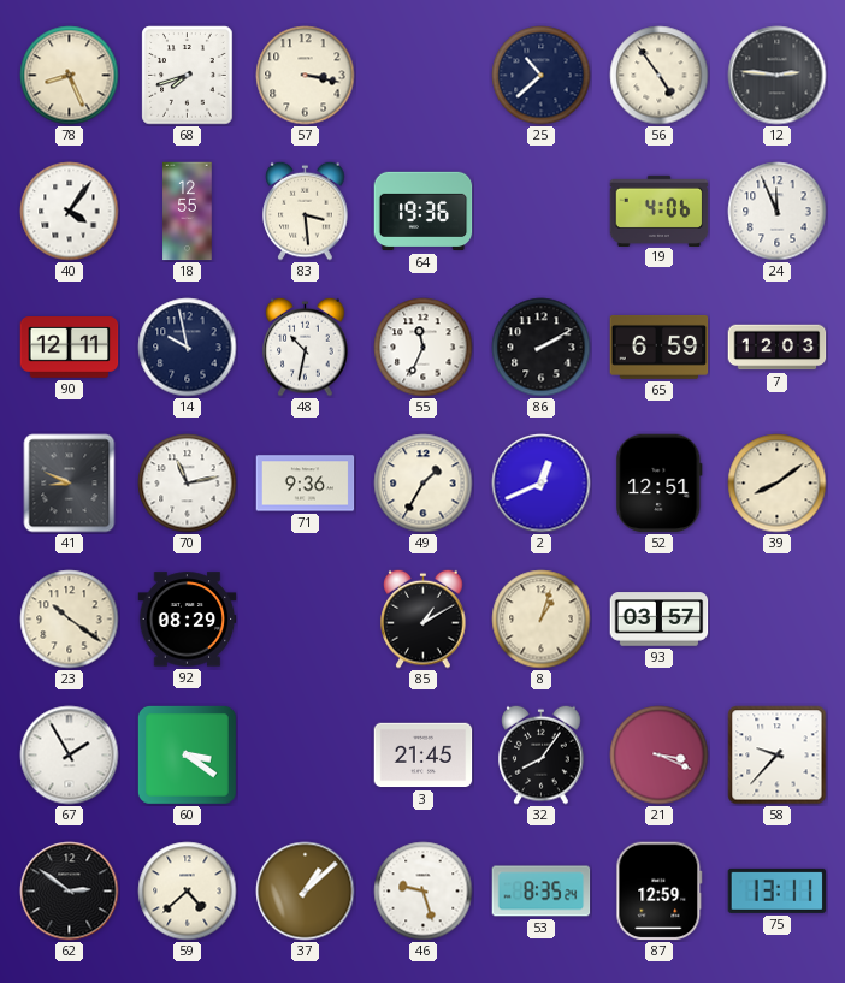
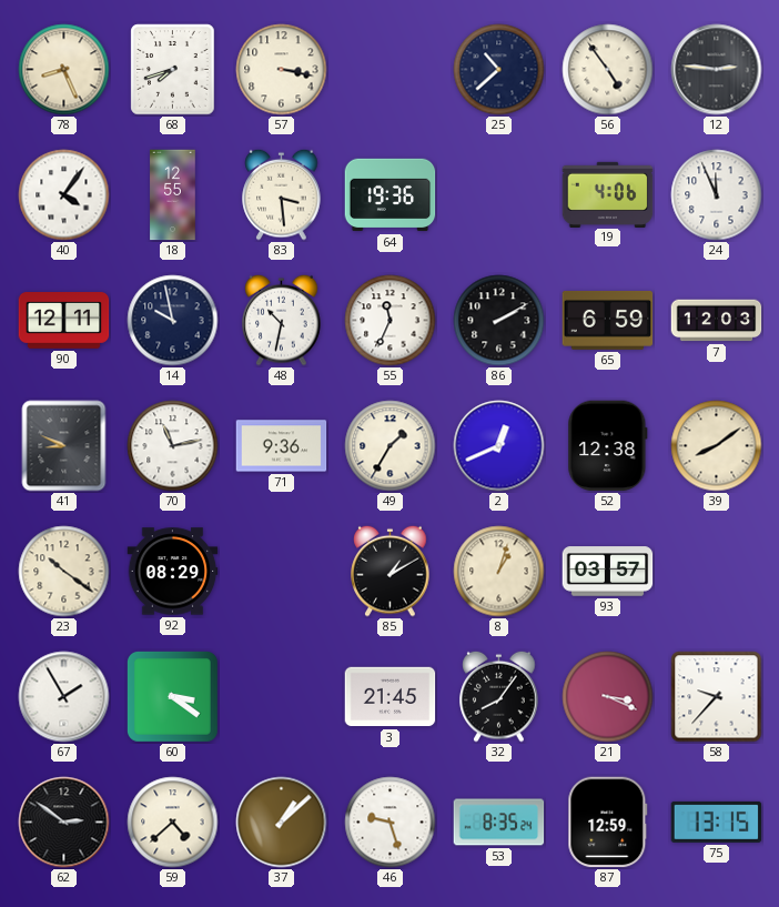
52: 12:51 -> 12:38
75: 13:11 -> 13:15
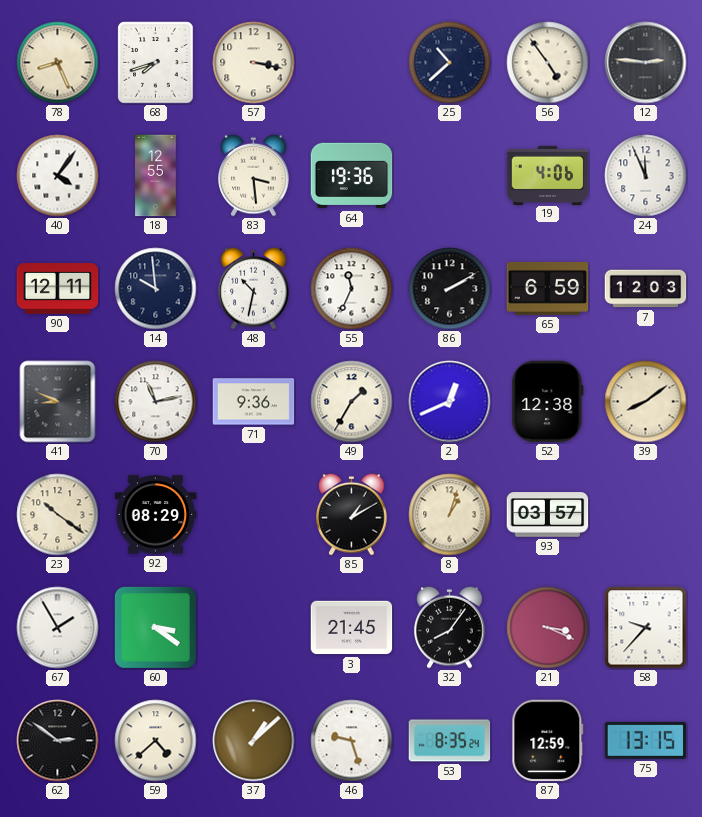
14: 9:58 -> 9:59
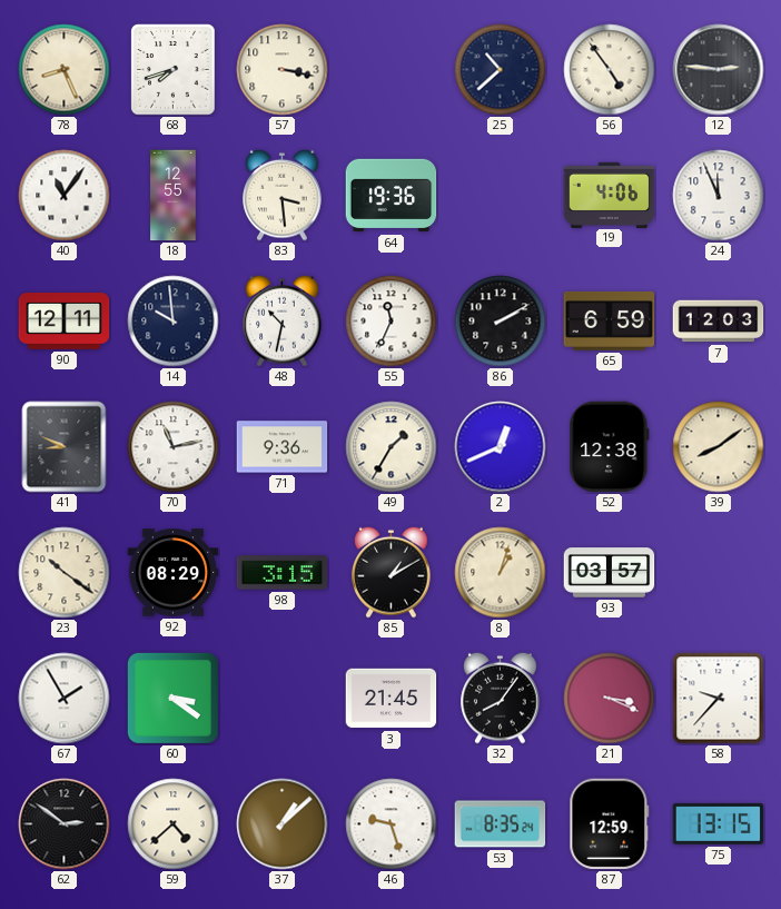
40: 4:06 -> 11:06
98: none -> 3:15
